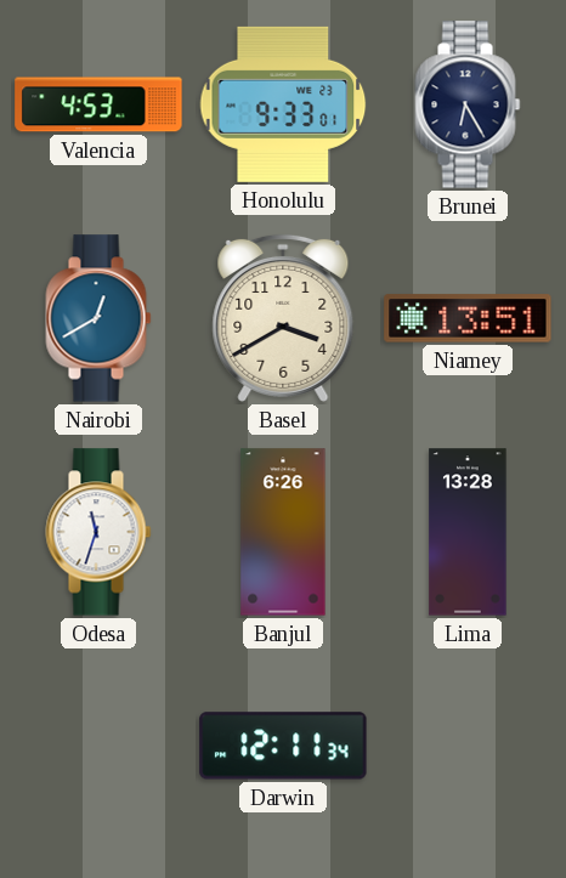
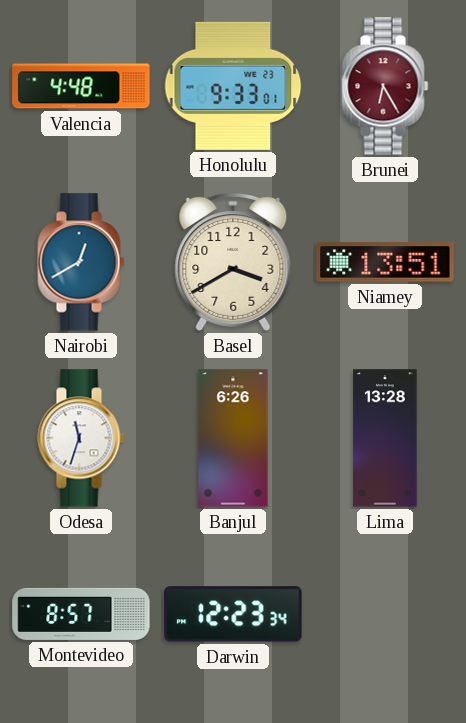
Valencia: 4:53 -> 4:48
Brunei dial: navy -> burgundy
Montevideo: none -> 8:57
Darwin: 12:11 -> 12:23
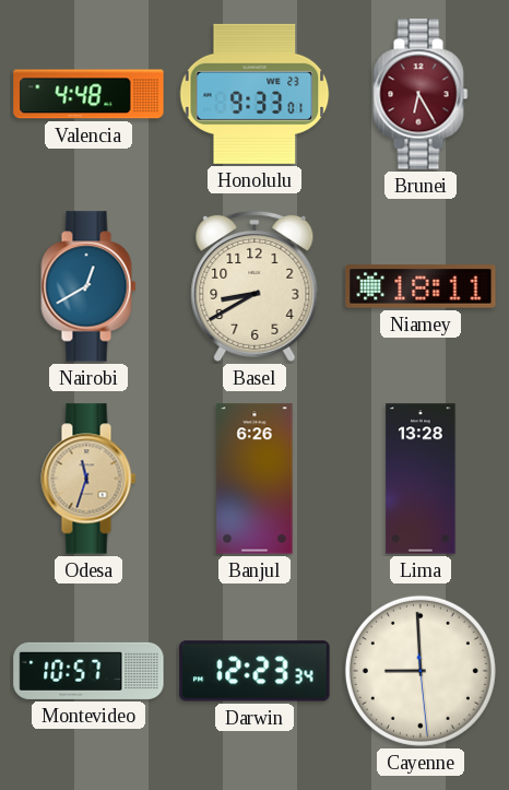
Basel: 3:40 -> 8:40
Niamey: 13:51 -> 18:11
Odesa dial: white -> champagne
Montevideo: 8:57 -> 10:57
Cayenne: none -> 8:59
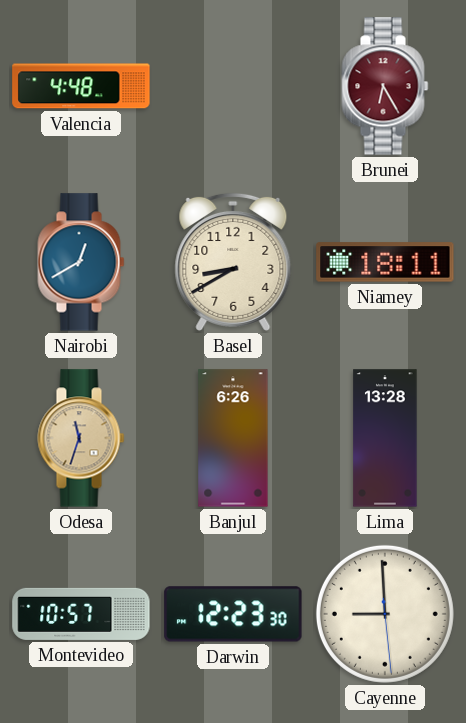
Honolulu: 9:33 -> none
Darwin: 12:23:34 -> 12:23:30
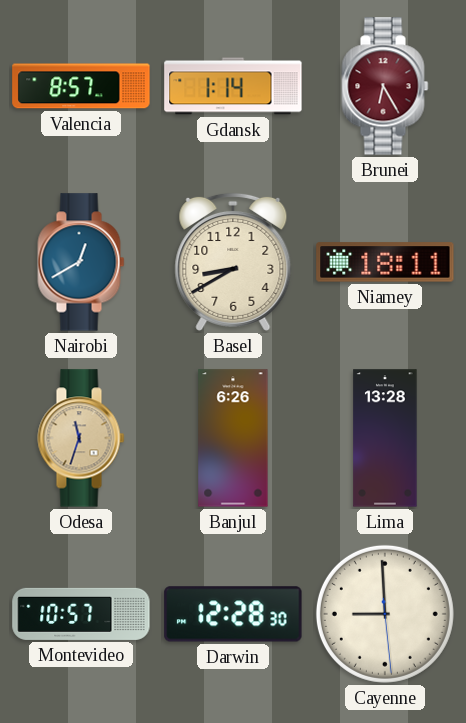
Valencia: 4:48 -> 8:57
Gdansk: none -> 1:14
Darwin: 12:23 -> 12:28
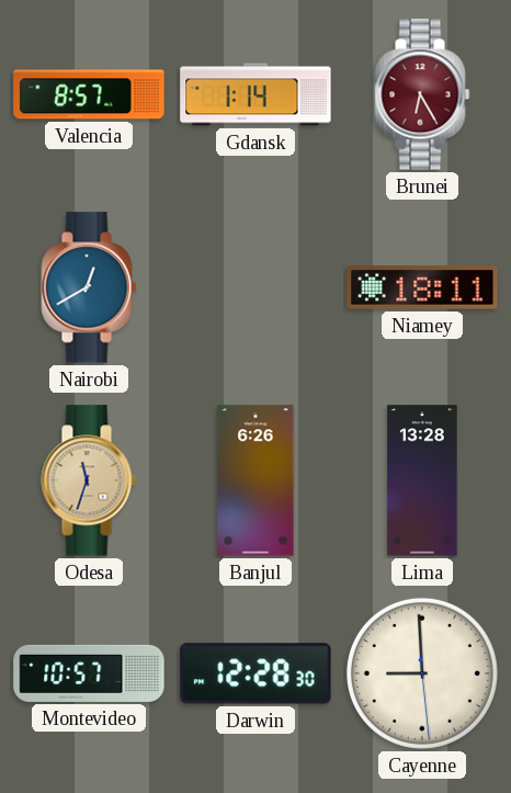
Basel: 8:40 -> none
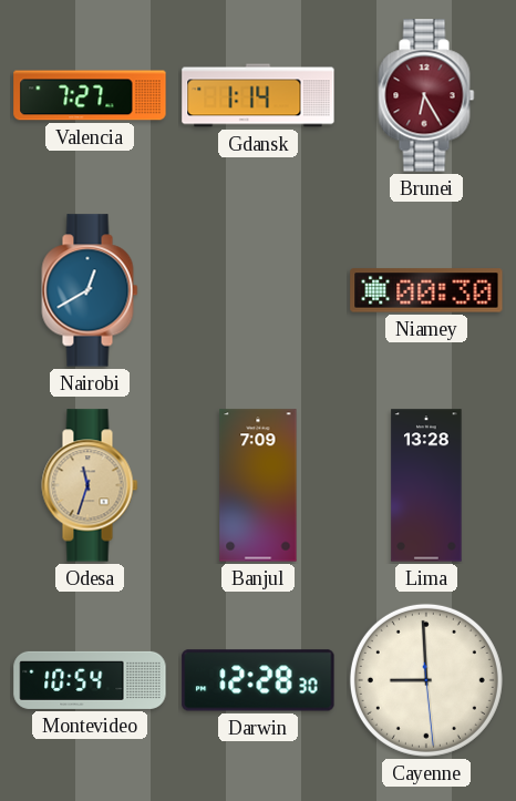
Valencia: 8:57 -> 7:27
Niamey: 18:11 -> 00:30
Banjul: 6:26 -> 7:09
Montevideo: 10:57 -> 10:54
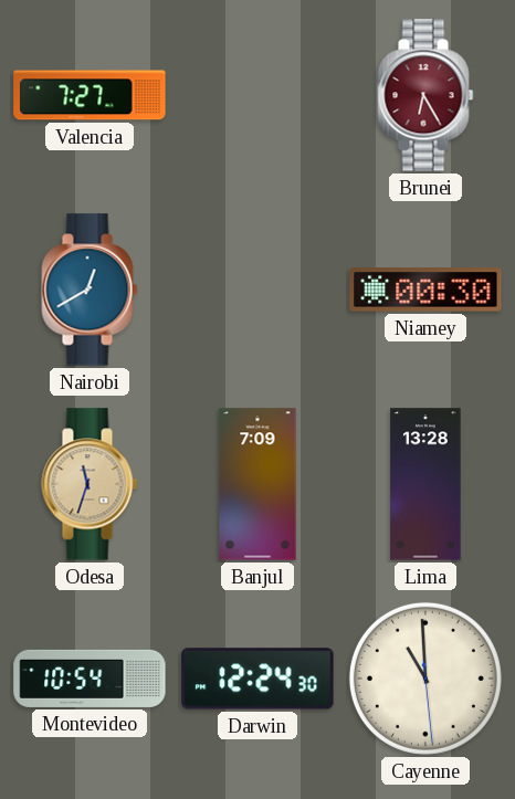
Gdansk: 1:14 -> none
Darwin: 12:28 -> 12:24
Cayenne: 8:59 -> 10:59
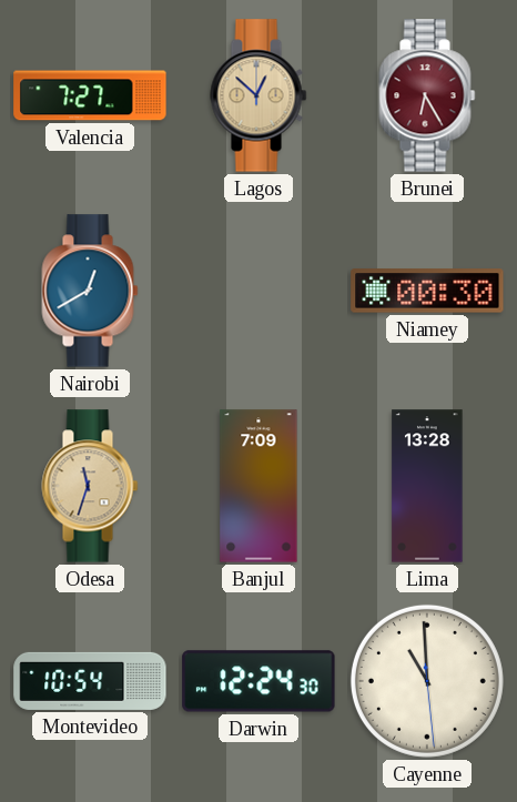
Lagos: none -> 12:52
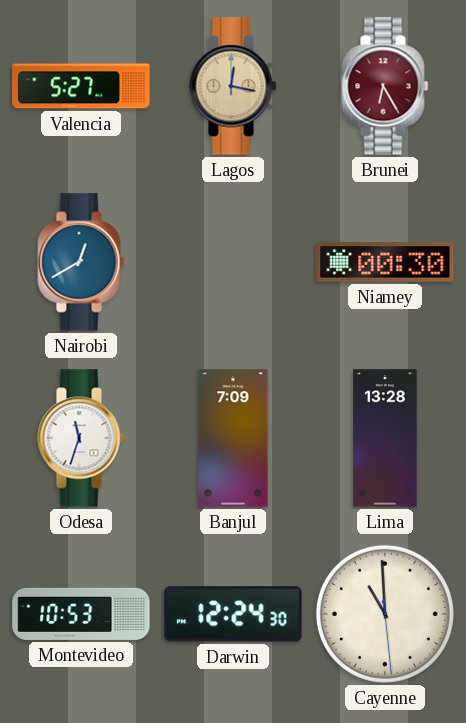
Valencia: 7:27 -> 5:27
Lagos: 12:52 -> 12:17
Odesa dial: champagne -> white
Montevideo: 10:54 -> 10:53
